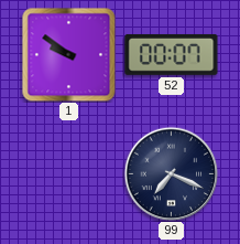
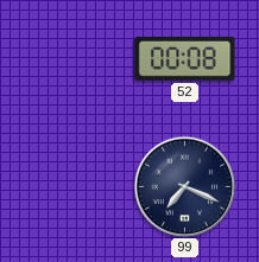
1: 9:51 -> none
52: 00:07 -> 00:08
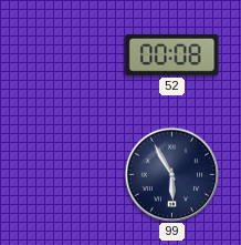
99: 7:19 -> 5:55
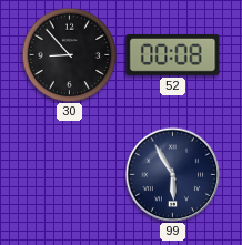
30: none -> 8:53
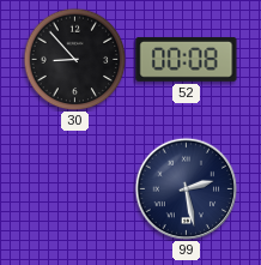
99: 5:55 -> 2:28
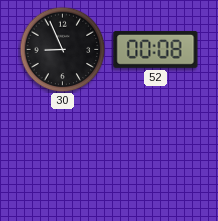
30: 8:53 -> 8:56
99: 2:28 -> none
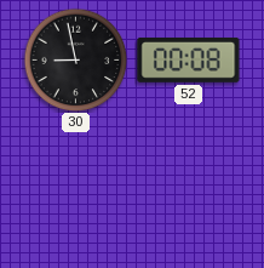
30: 8:56 -> 8:58
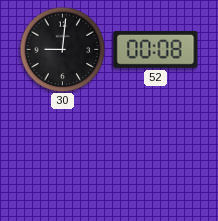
30: 8:58 -> 9:01
